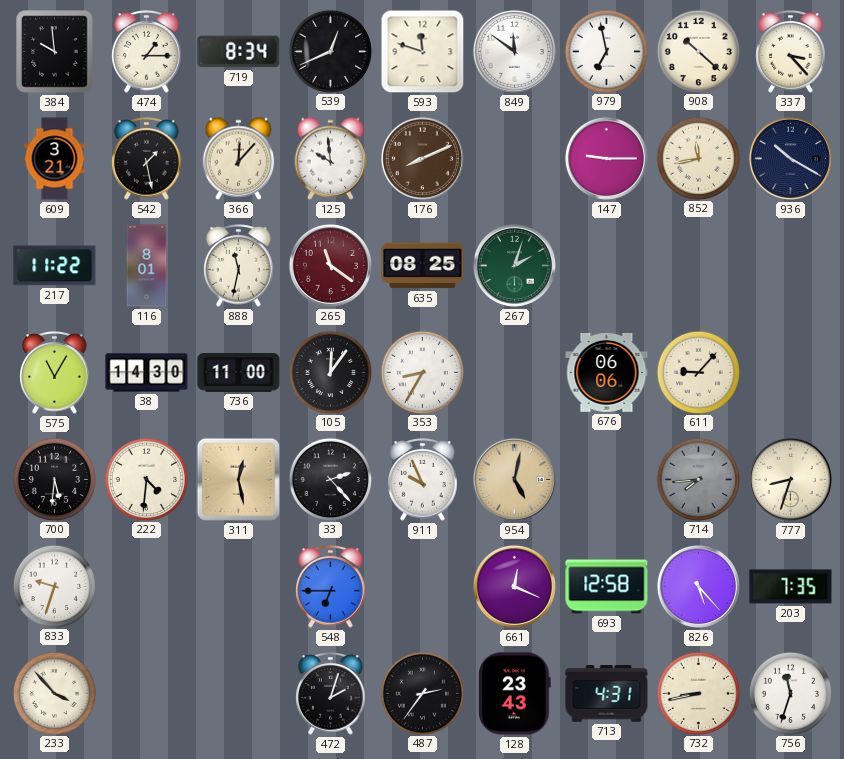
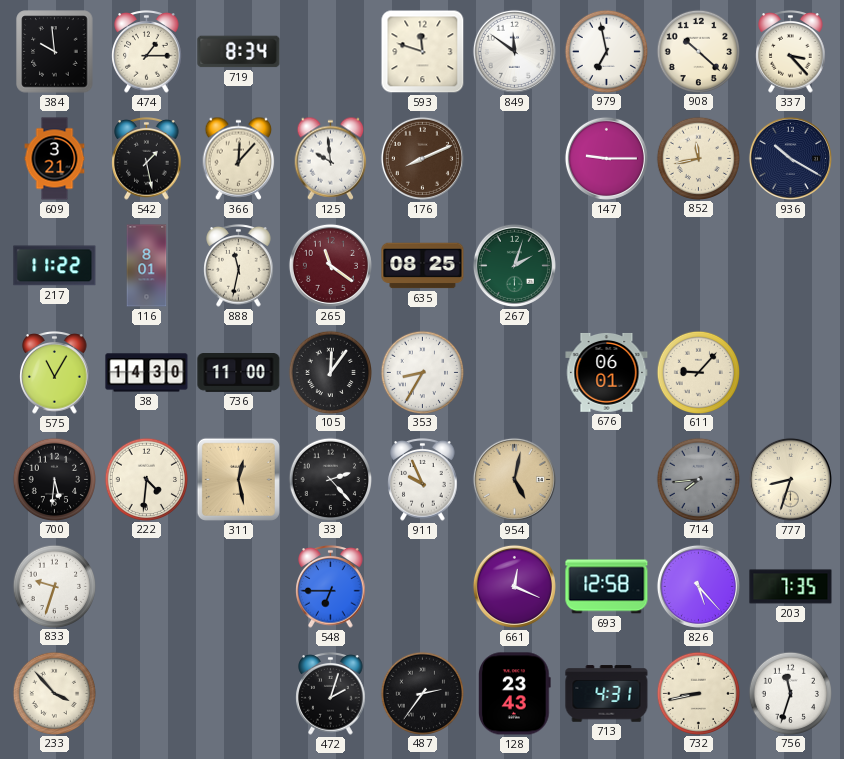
539: 12:41 -> none
676: 06:06 -> 06:01
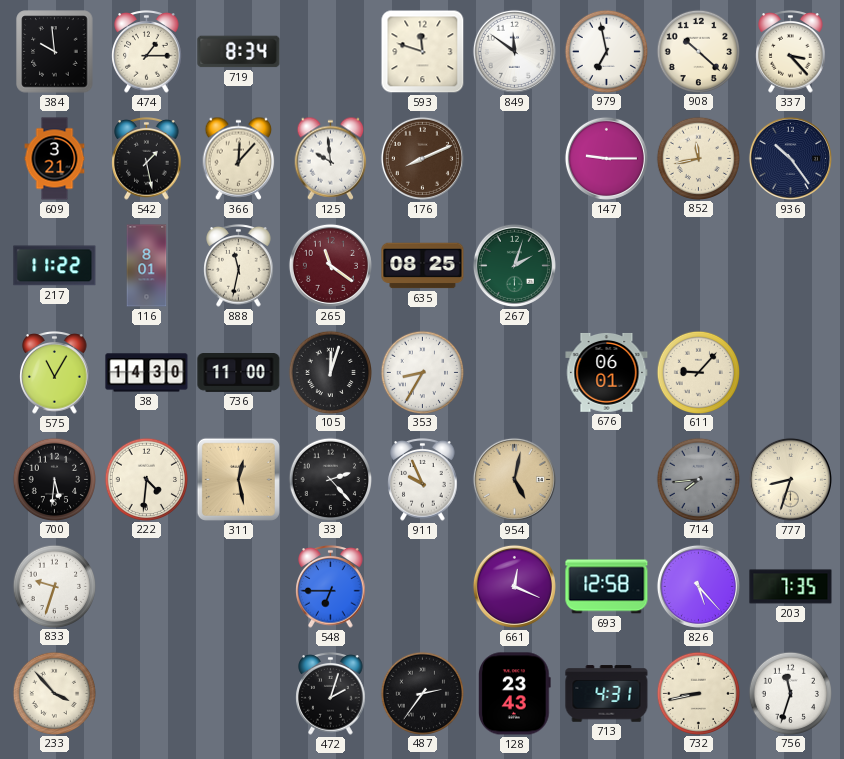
936: 10:20 -> 10:24
105: 12:06 -> 12:03
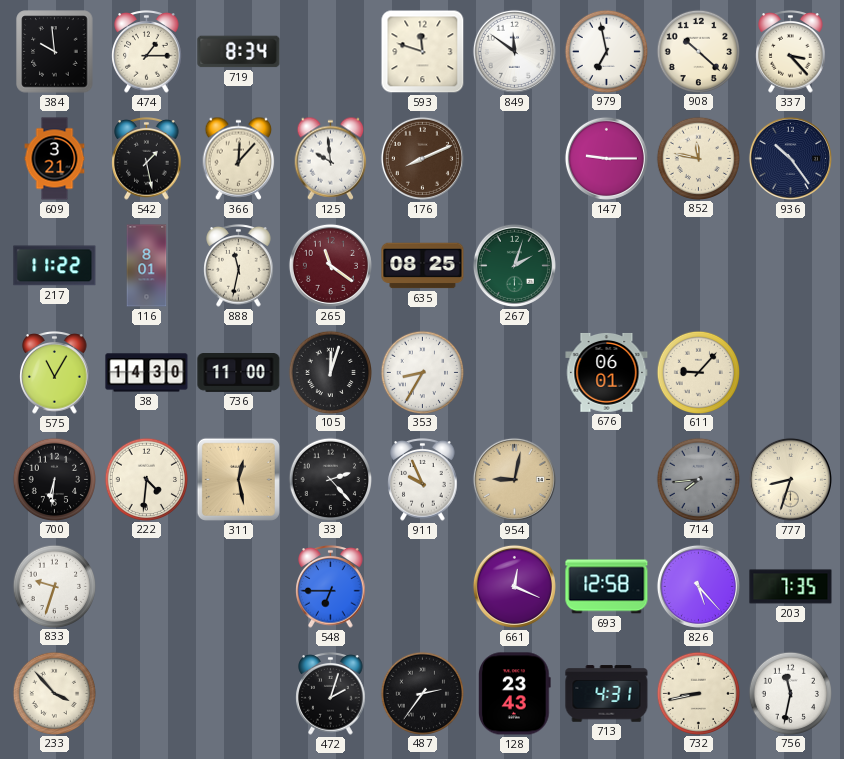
852: 11:43 -> 11:47
700: 5:31 -> 6:31
954: 5:02 -> 9:02
756: 11:33 -> 11:32
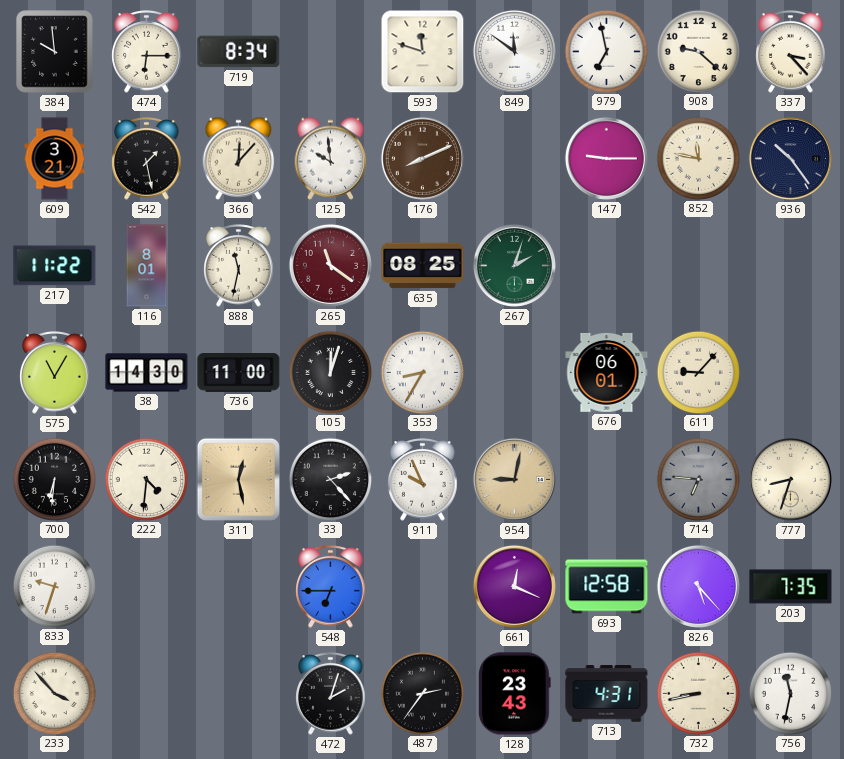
474: 1:15 -> 6:15
908: 10:22 -> 9:22
714: 7:44 -> 6:46
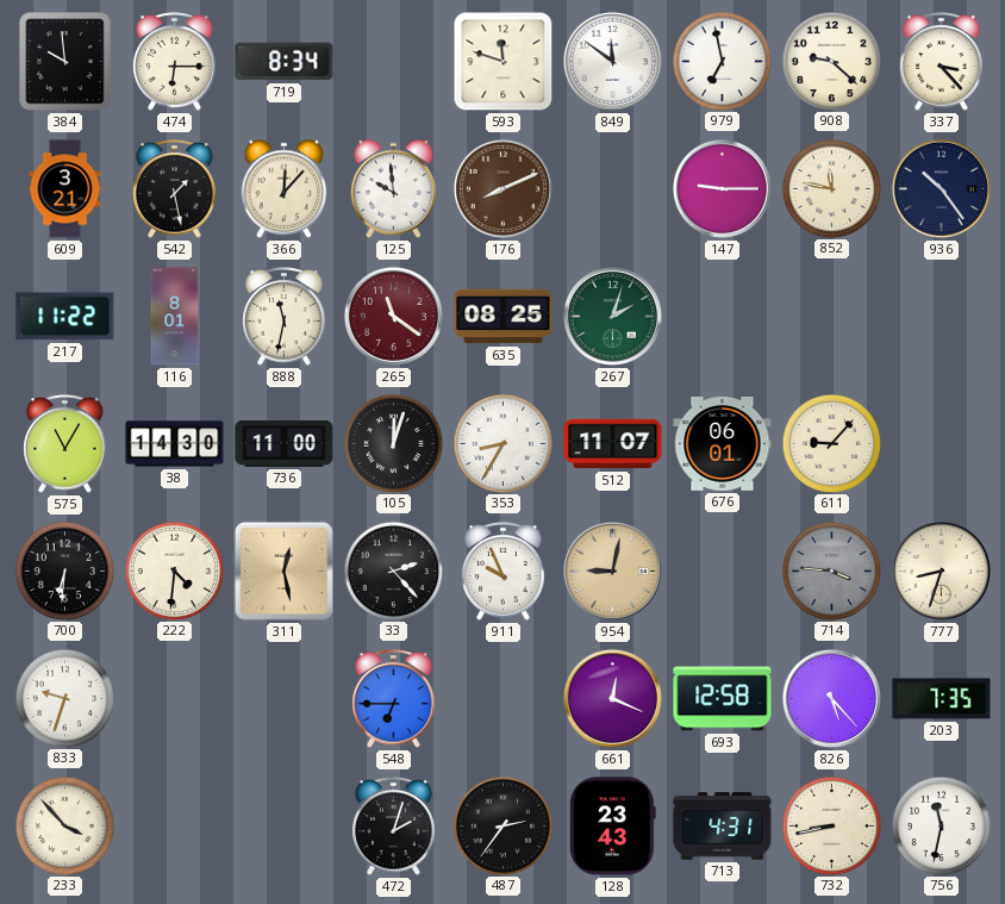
512: none -> 11:07
714: 6:46 -> 3:46
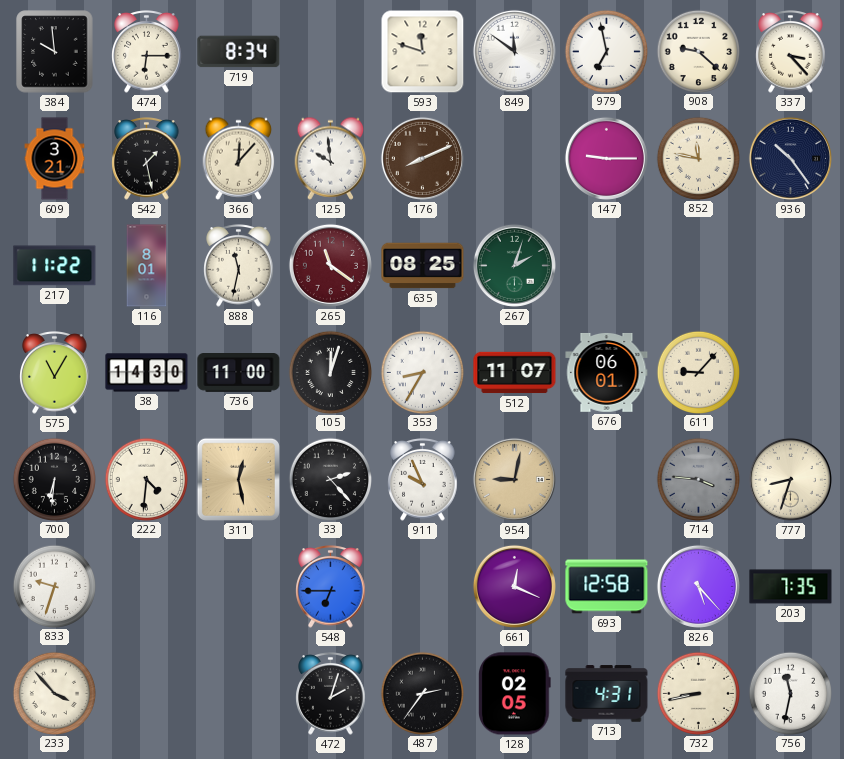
128: 23:43 -> 02:05
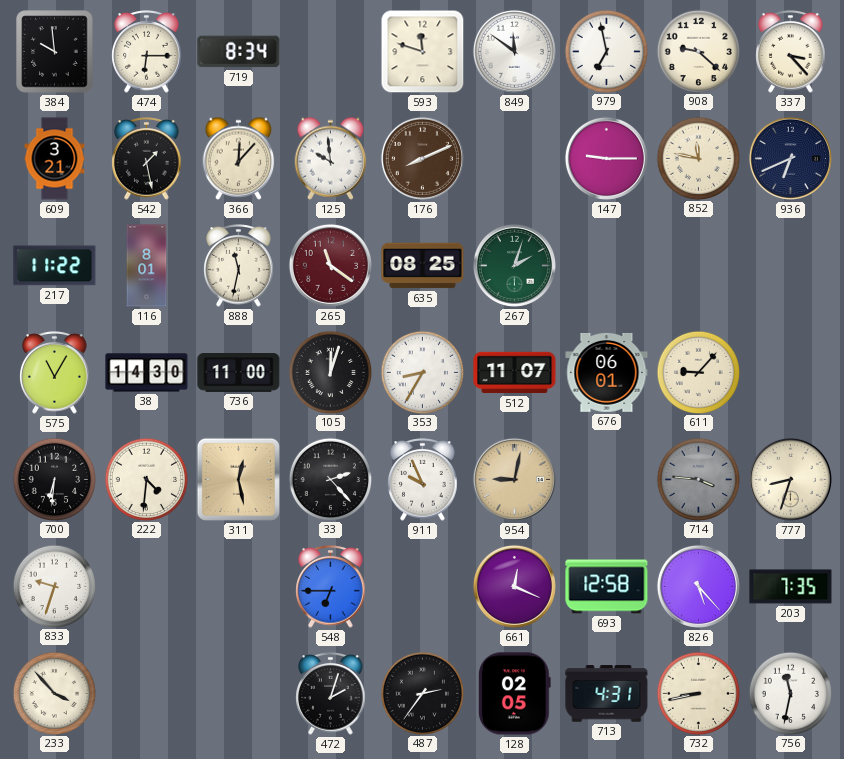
936: 10:24 -> 6:41
